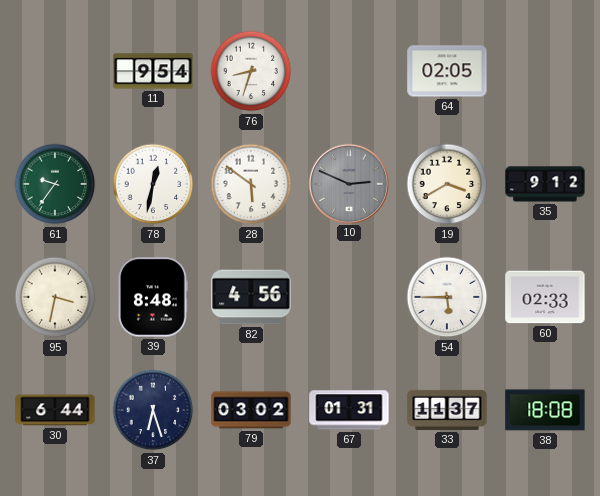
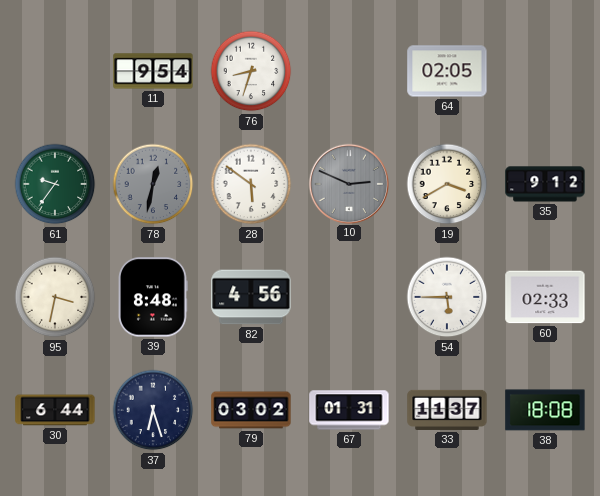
78 dial: white -> grey
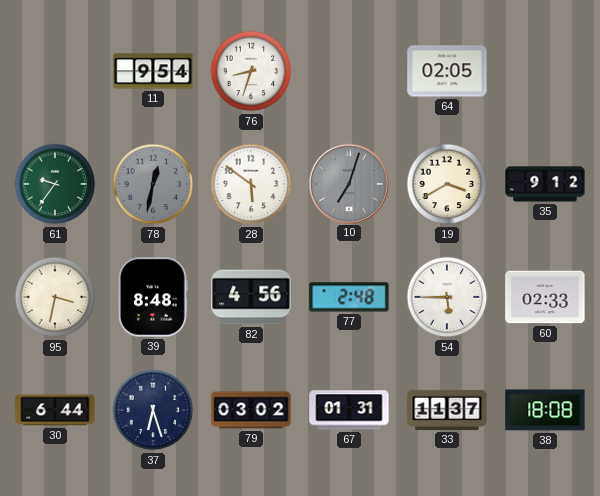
10: 2:49 -> 7:03
77: none -> 2:48
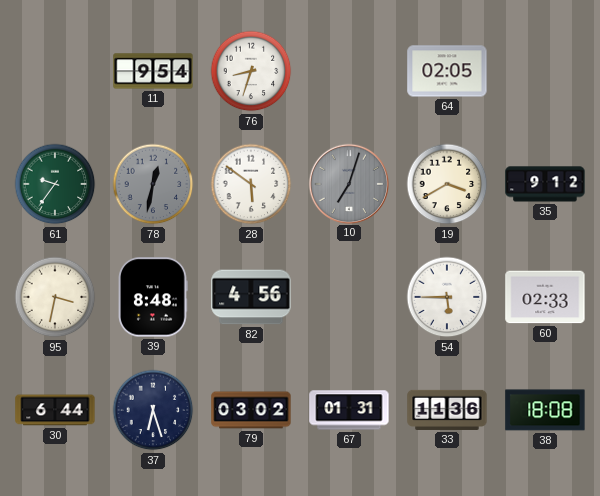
77: 2:48 -> none
33: 11:37 -> 11:36
